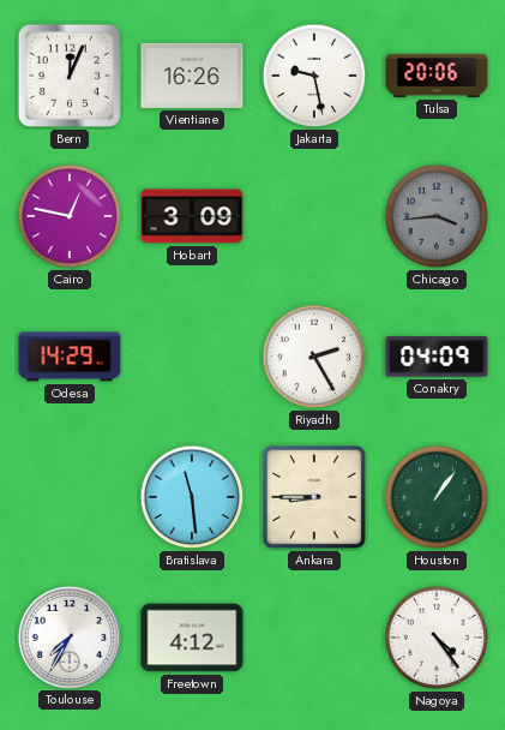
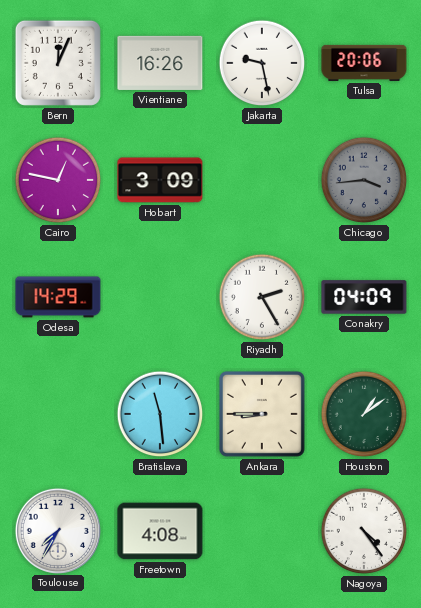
Houston: 1:06 -> 1:09
Freetown: 4:12 -> 4:08
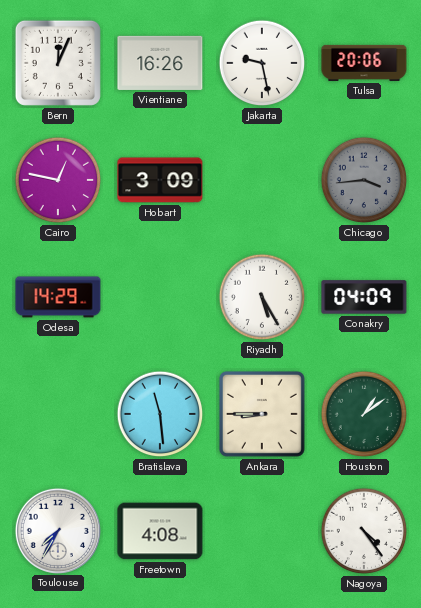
Riyadh: 2:25 -> 5:25
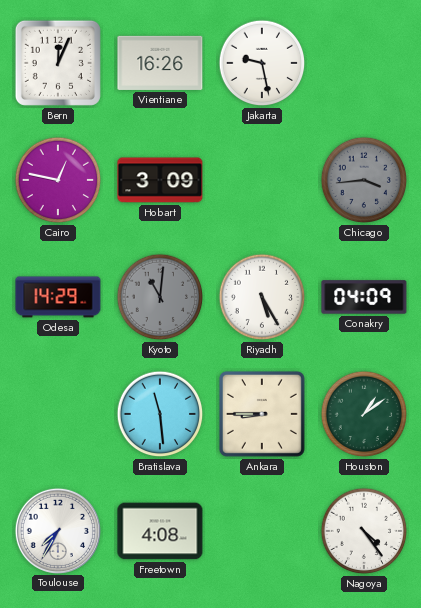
Tulsa: 20:06 -> none
Kyoto: none -> 11:01
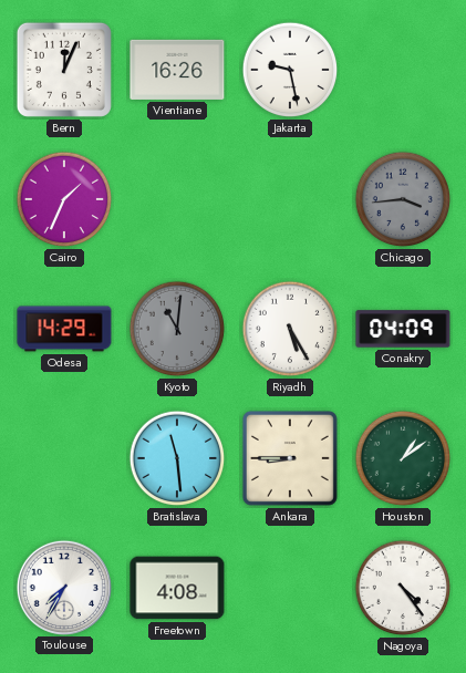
Cairo: 12:47 -> 1:34
Hobart: 3:09 -> none
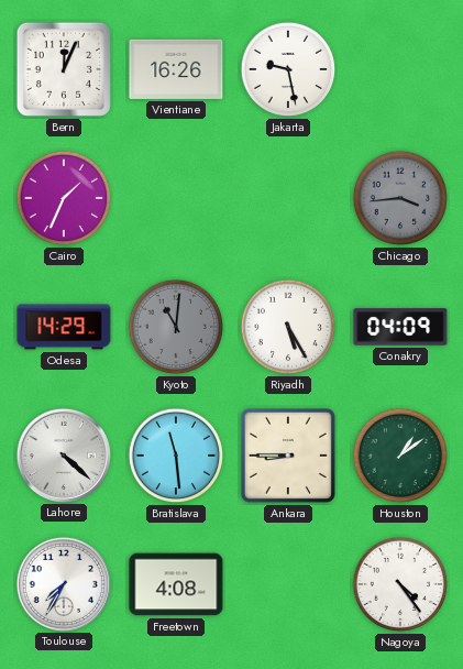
Lahore: none -> 4:22
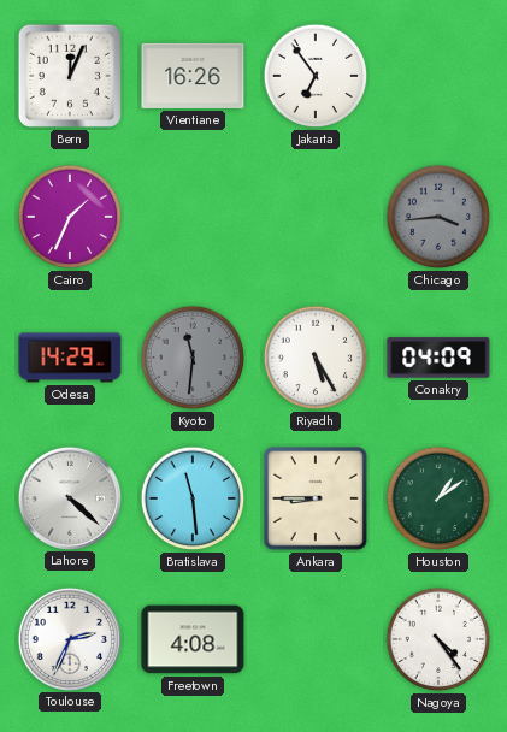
Jakarta: 9:28 -> 6:54
Kyoto: 11:01 -> 11:31
Toulouse: 7:35 -> 2:34
